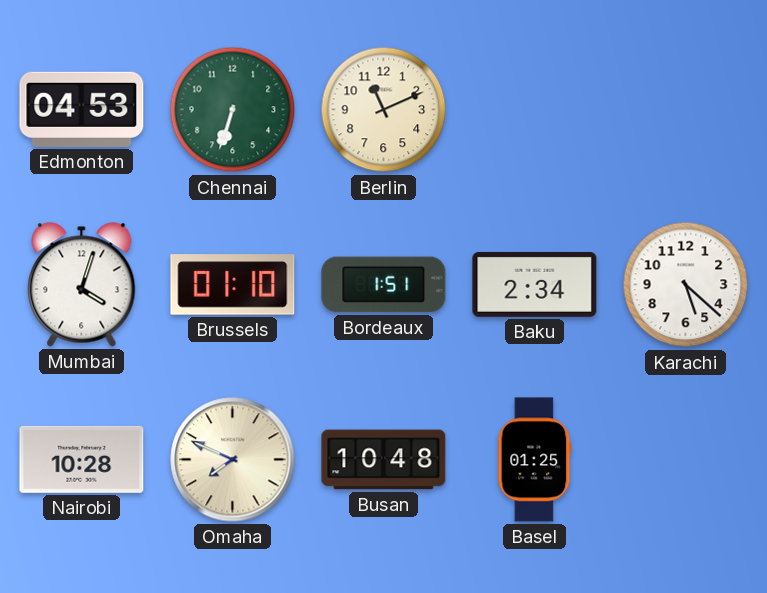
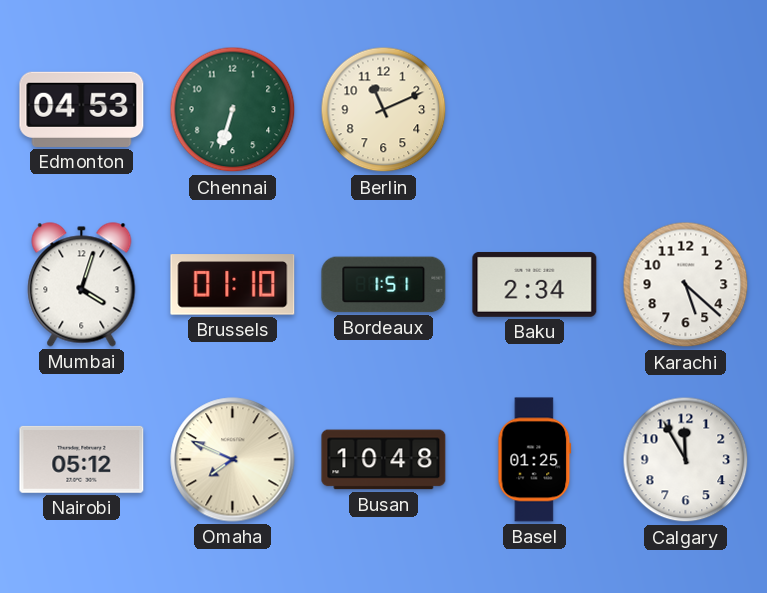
Nairobi: 10:28 -> 05:12
Calgary: none -> 11:55
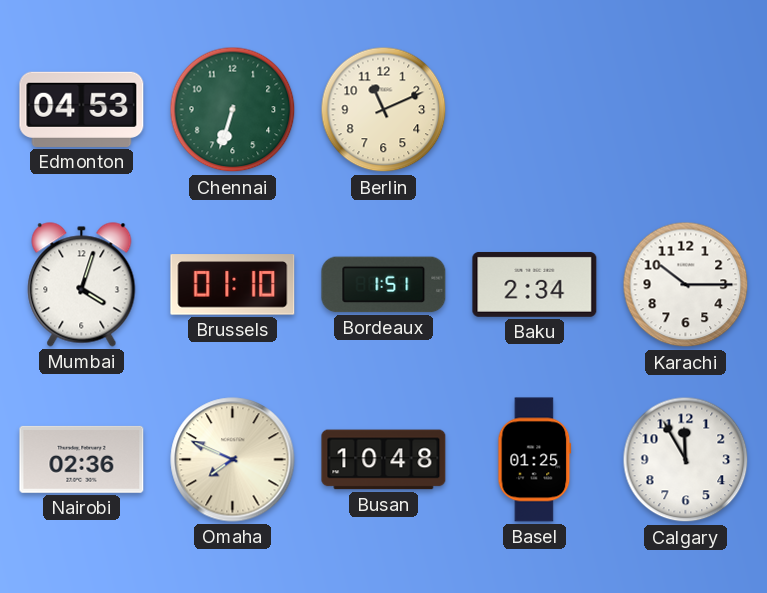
Karachi: 5:22 -> 10:15
Nairobi: 05:12 -> 02:36
